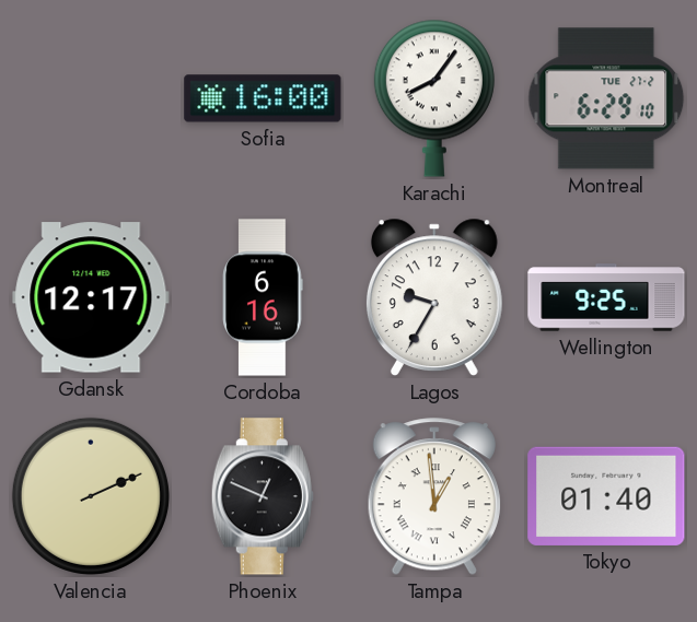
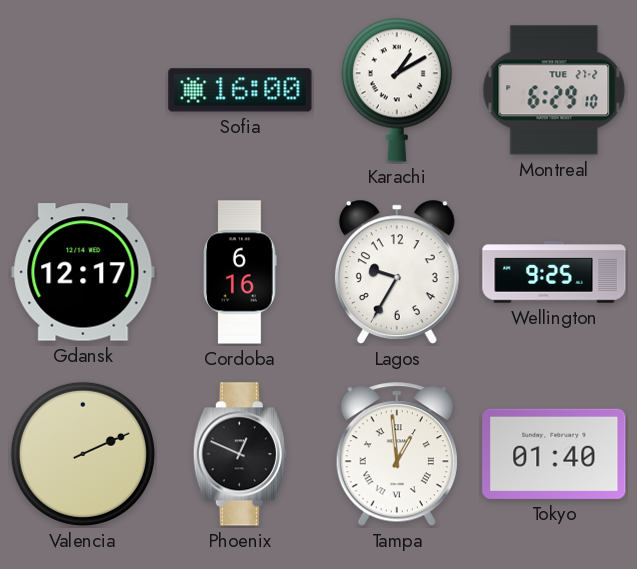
Karachi: 8:06 -> 1:10
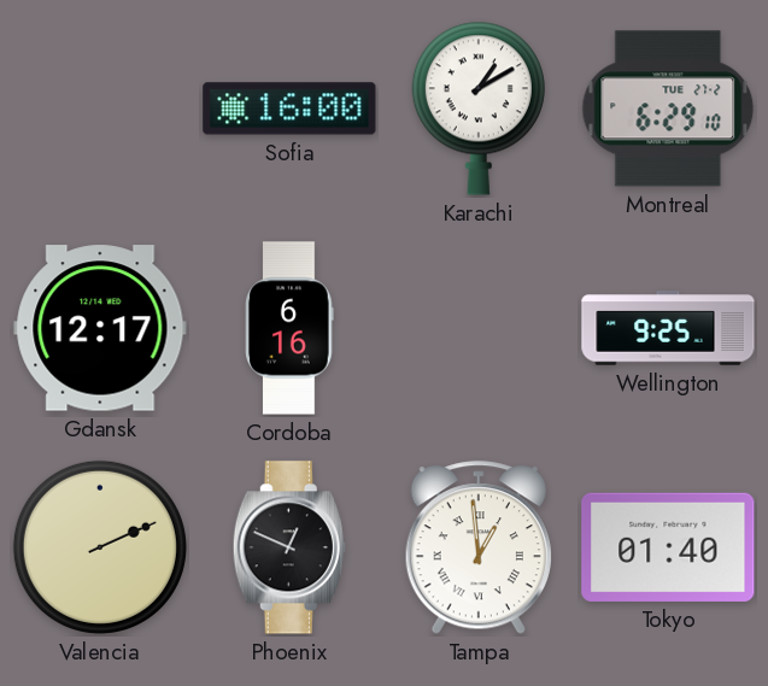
Lagos: 9:35 -> none
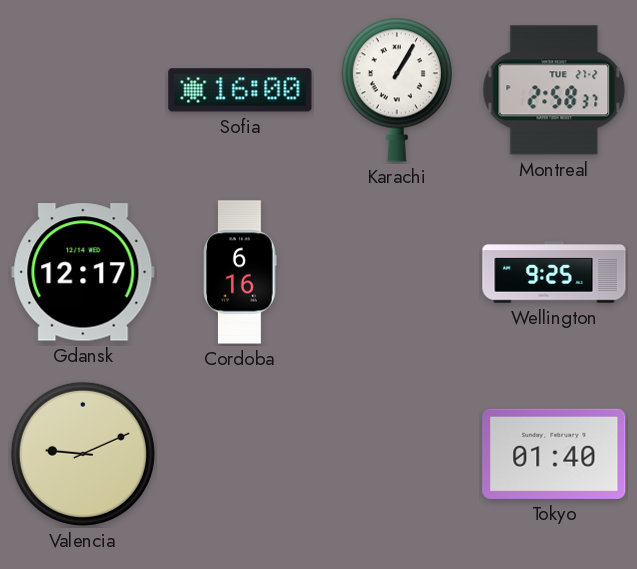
Karachi: 1:10 -> 1:05
Montreal: 6:29 -> 2:58
Valencia: 2:11 -> 9:11
Phoenix: 12:49 -> none
Tampa: 12:59 -> none
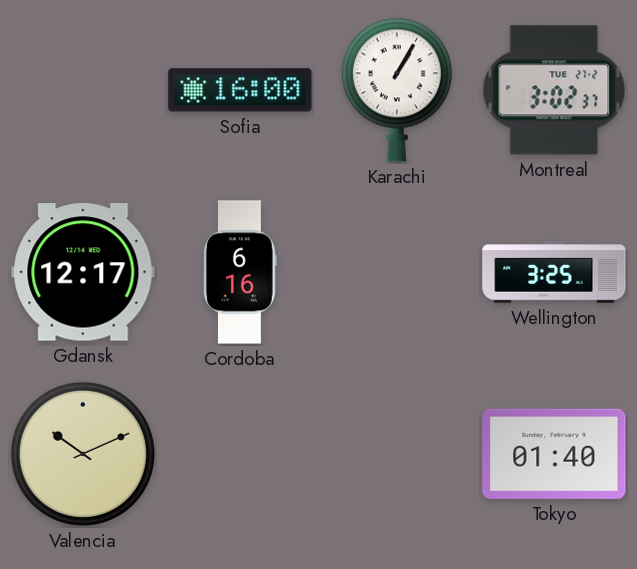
Montreal: 2:58 -> 3:02
Wellington: 9:25 -> 3:25
Valencia: 9:11 -> 10:11
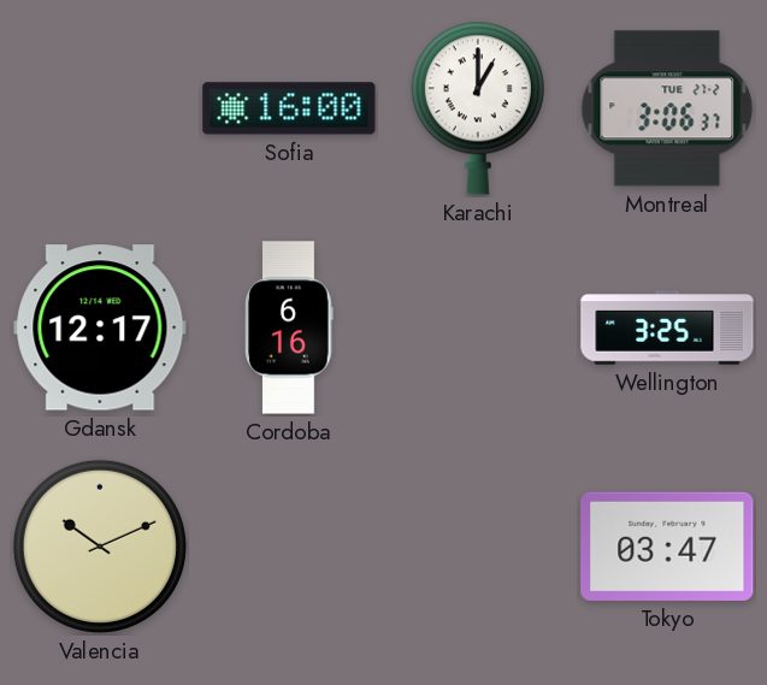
Karachi: 1:05 -> 1:00
Montreal: 3:02 -> 3:06
Tokyo: 01:40 -> 03:47
